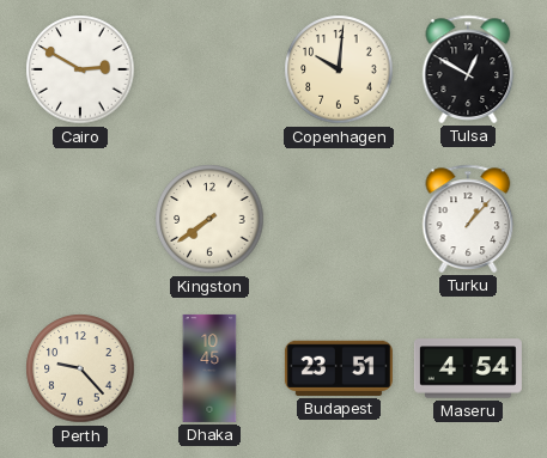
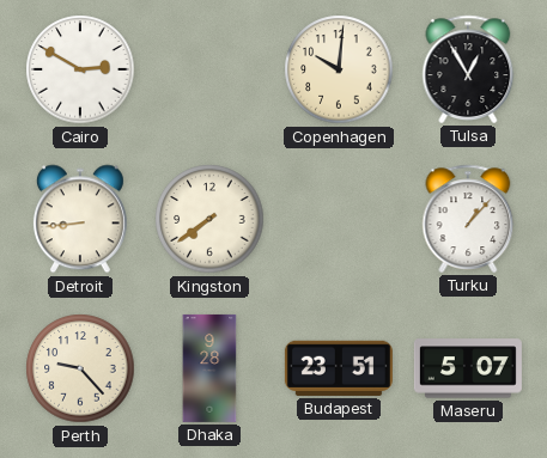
Tulsa: 12:50 -> 12:55
Detroit: none -> 8:44
Dhaka: 10:45 -> 9:28
Maseru: 4:54 -> 5:07
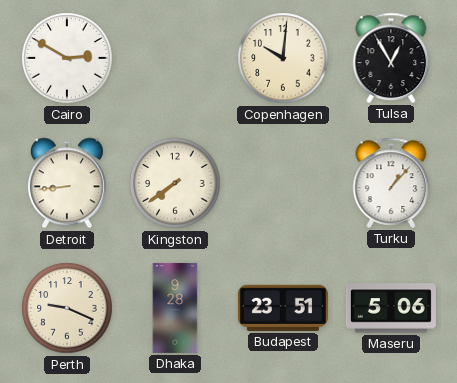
Perth: 9:23 -> 9:19
Maseru: 5:07 -> 5:06
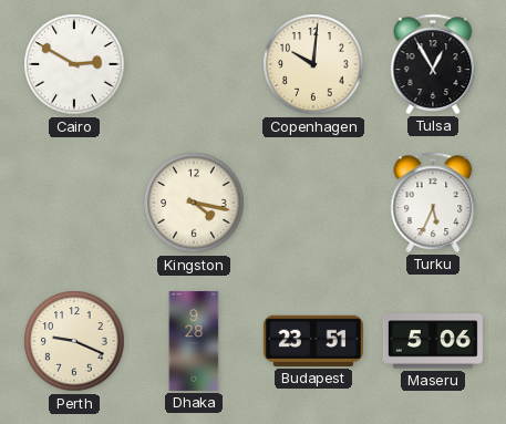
Detroit: 8:44 -> none
Kingston: 7:39 -> 4:17
Turku: 1:07 -> 5:34
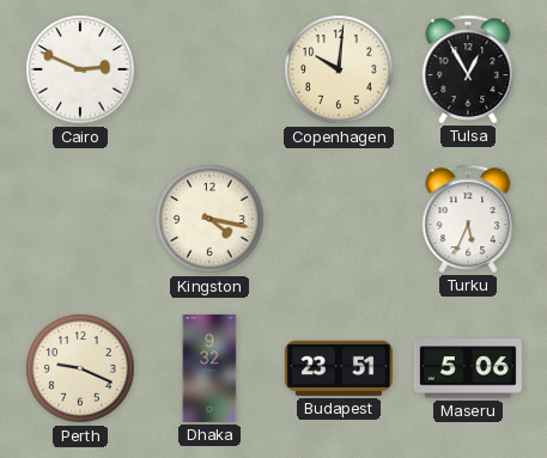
Cairo: 2:50 -> 2:49
Dhaka: 9:28 -> 9:32
